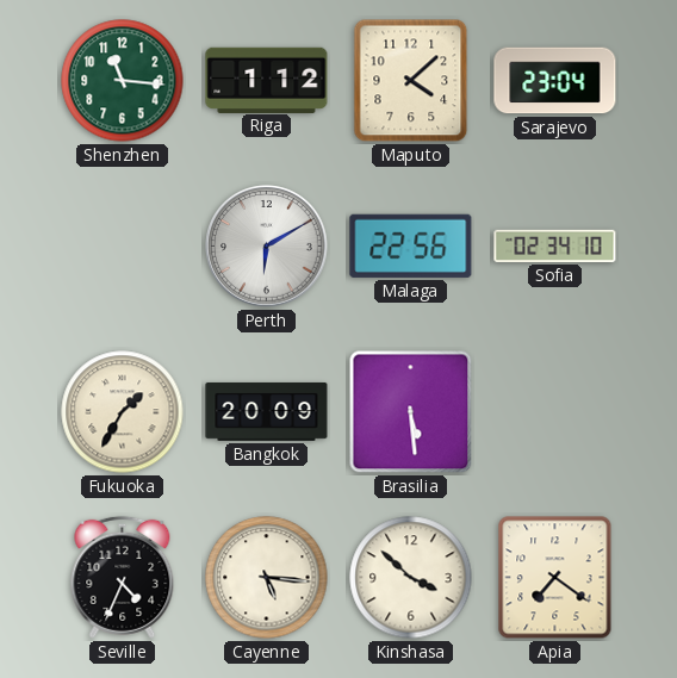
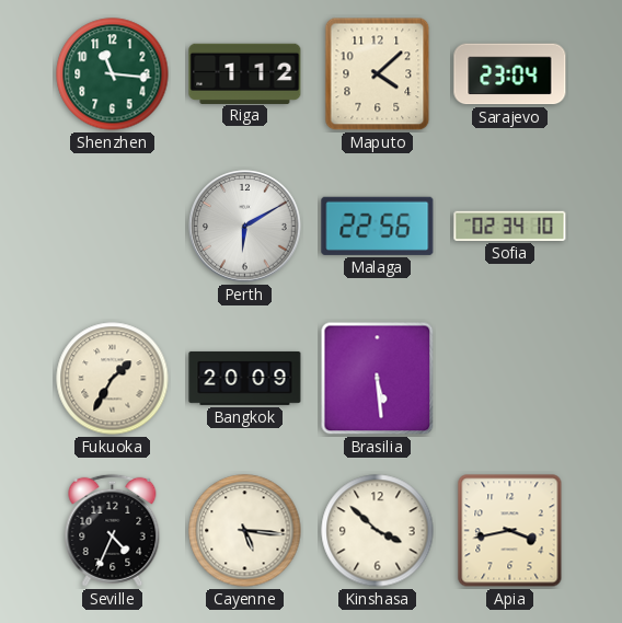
Apia: 7:21 -> 3:43
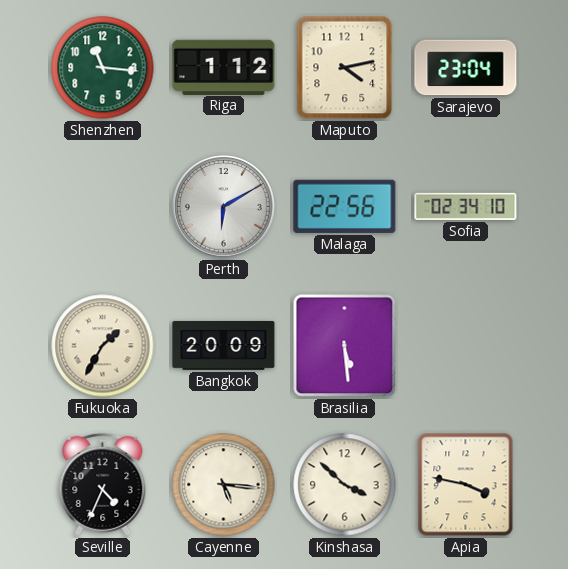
Maputo: 4:08 -> 4:13
Apia: 3:43 -> 3:47
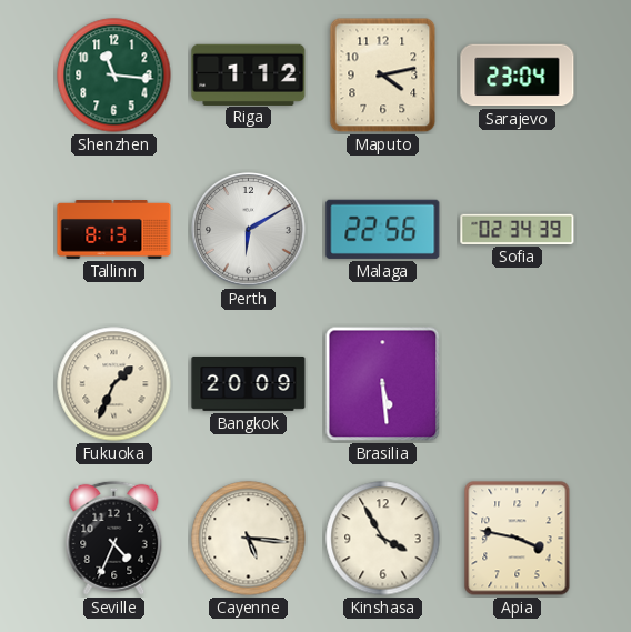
Tallinn: none -> 8:13
Sofia: 02:34:10 -> 02:34:39
Fukuoka: 1:35 -> 1:34
Kinshasa: 3:52 -> 3:55
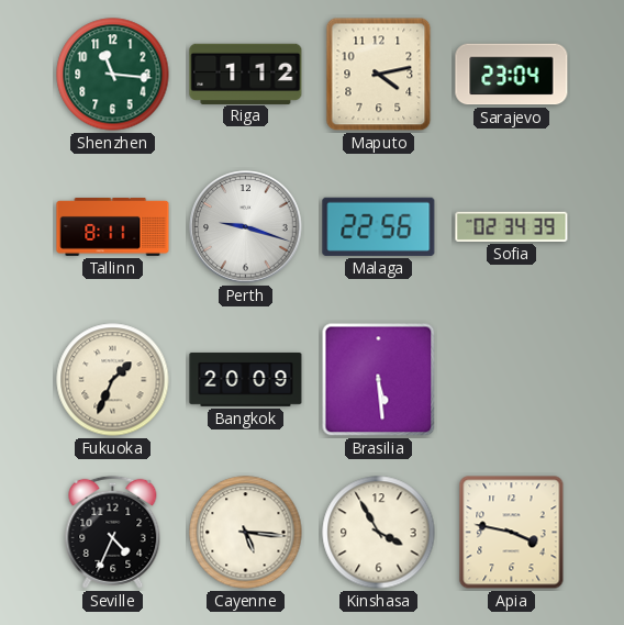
Tallinn: 8:13 -> 8:11
Perth: 6:10 -> 9:18
